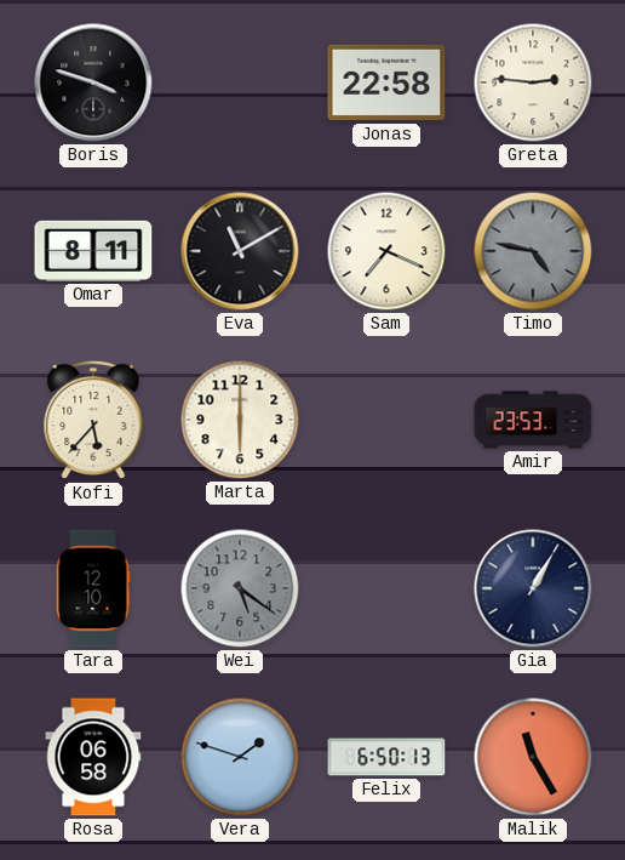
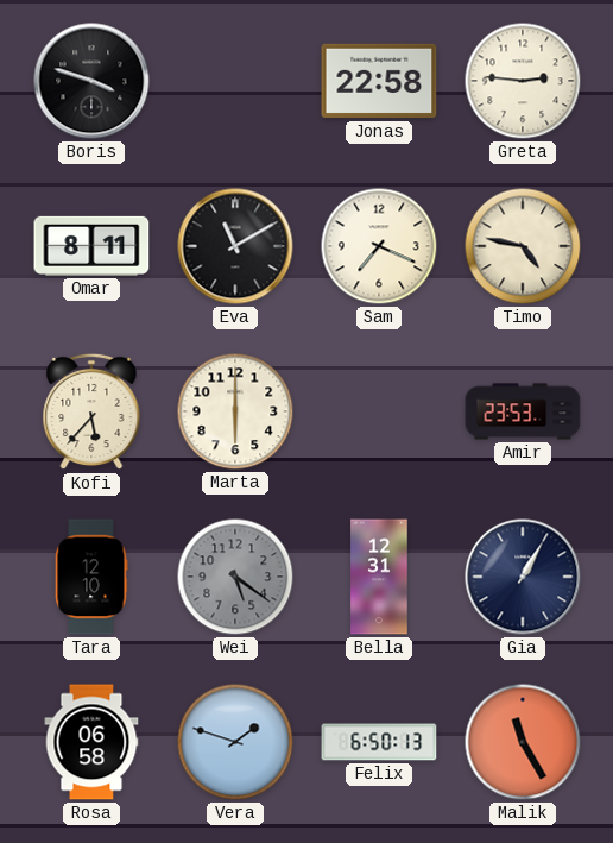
Timo dial: grey -> cream
Bella: none -> 12:31
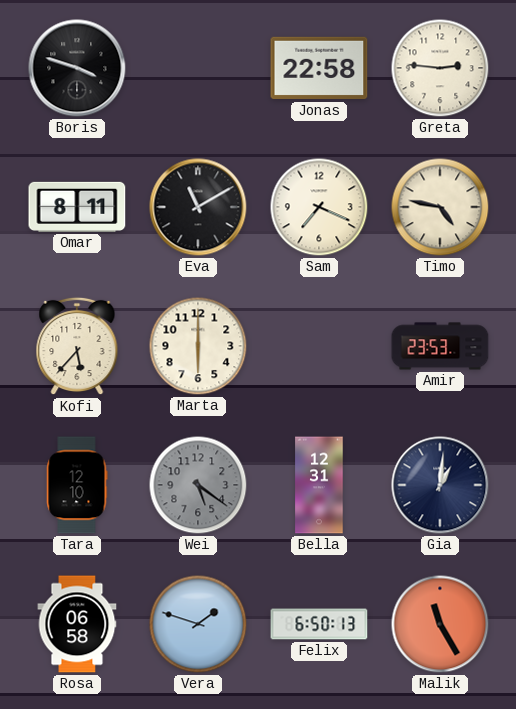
Gia: 1:05 -> 1:01
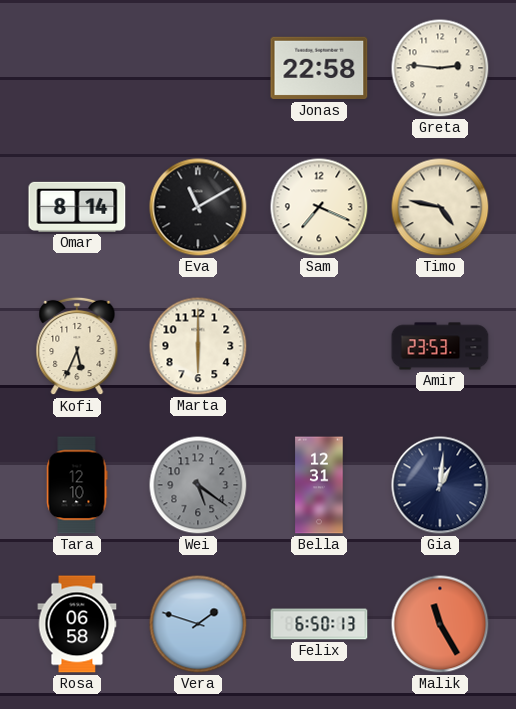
Boris: 3:48 -> none
Omar: 8:11 -> 8:14
Kofi: 5:37 -> 5:34
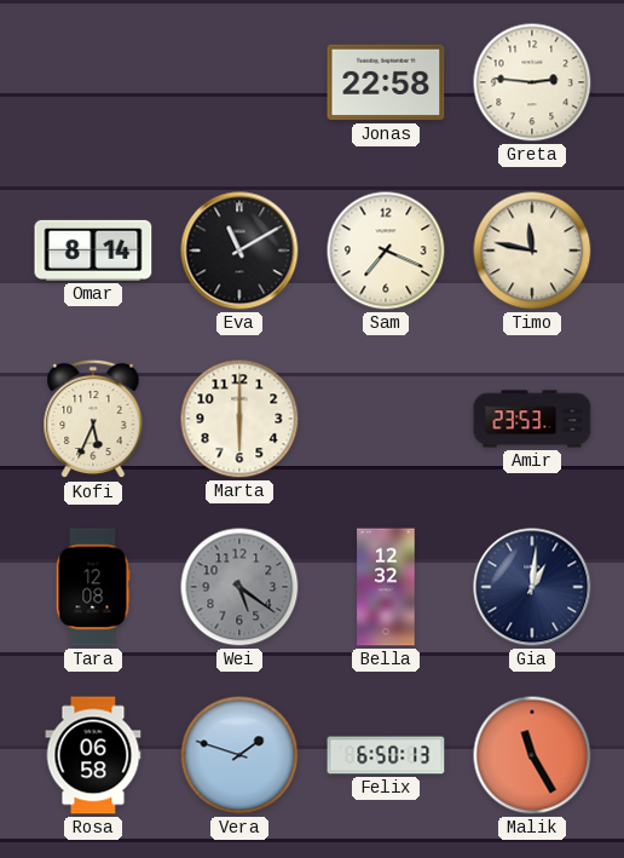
Timo: 4:47 -> 11:47
Tara: 12:10 -> 12:08
Bella: 12:31 -> 12:32
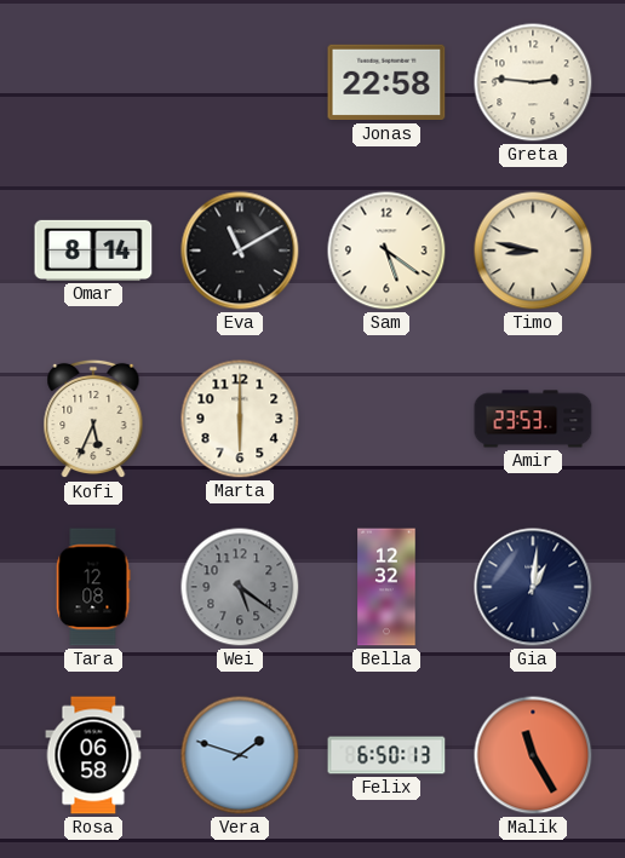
Sam: 7:19 -> 5:21
Timo: 11:47 -> 8:47
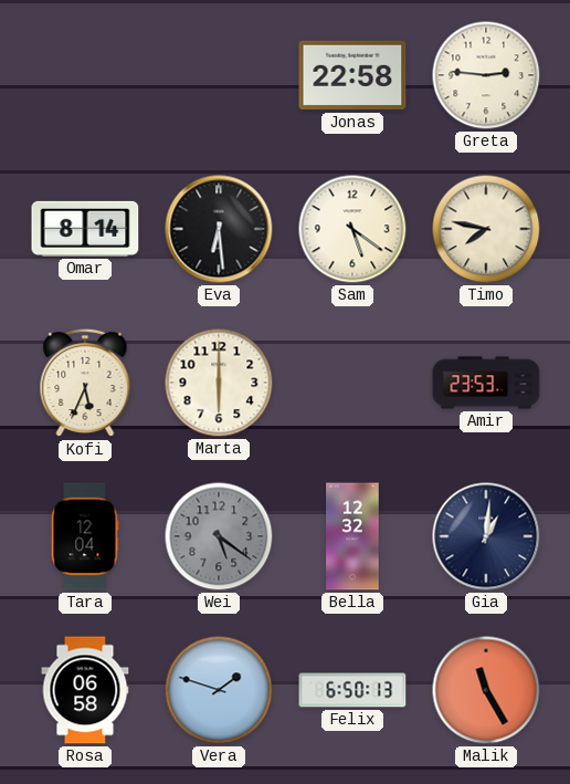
Eva: 11:10 -> 6:29
Timo: 8:47 -> 7:47
Tara: 12:08 -> 12:04
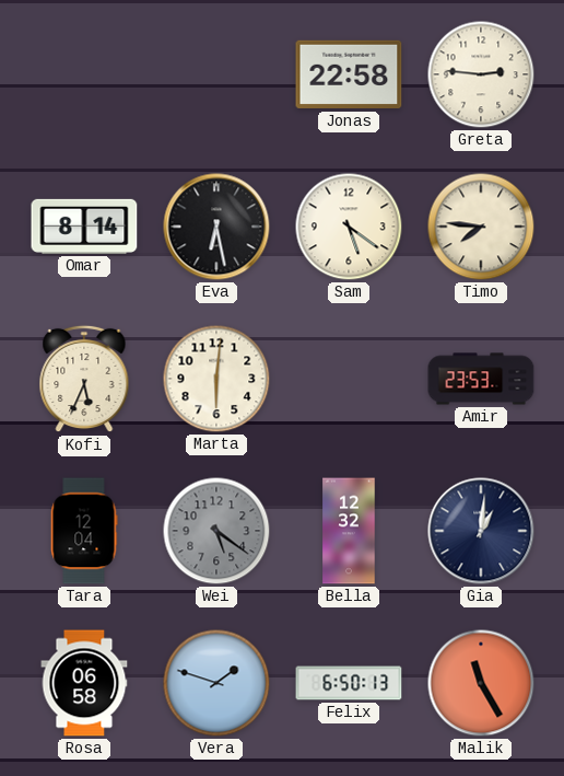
Eva: 6:29 -> 6:28
Timo: 7:47 -> 7:46
Marta: 6:00 -> 6:01
